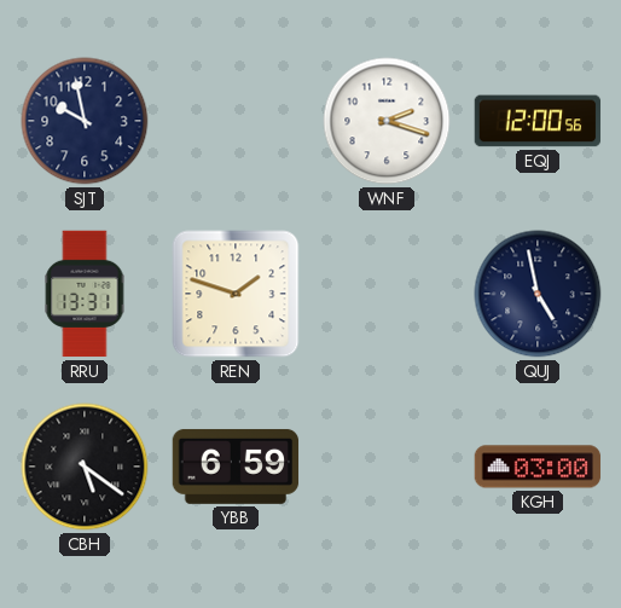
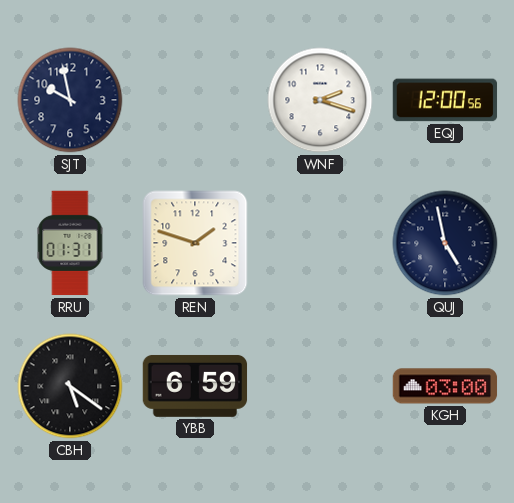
RRU: 13:31 -> 01:31
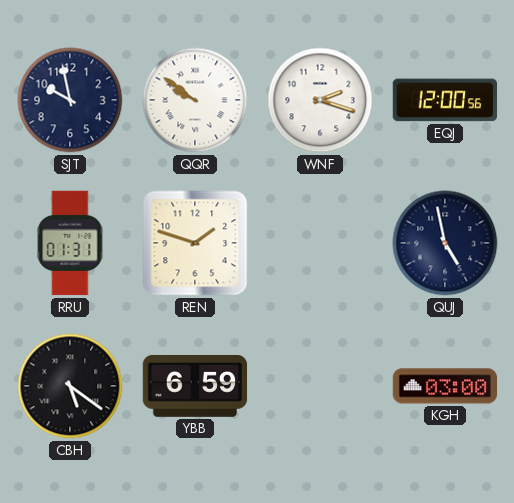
QQR: none -> 9:51
